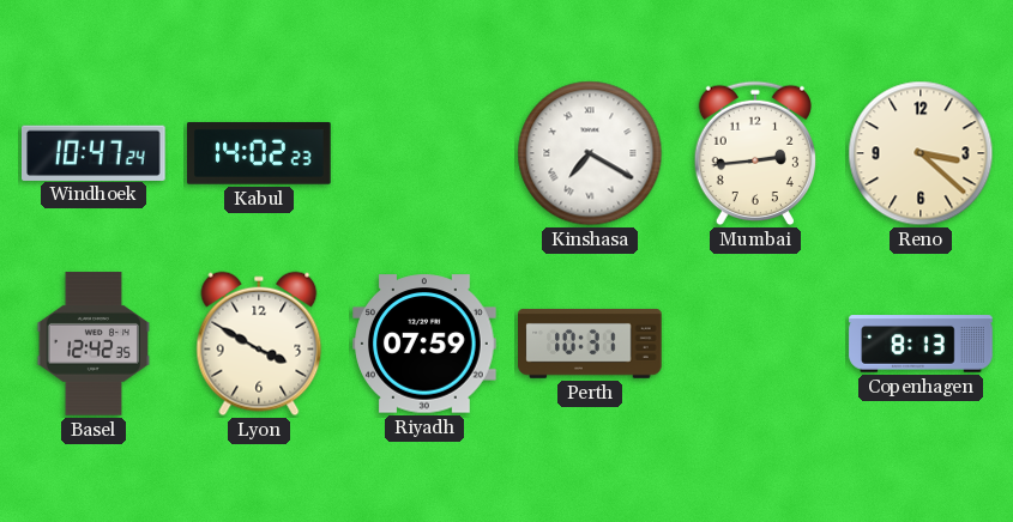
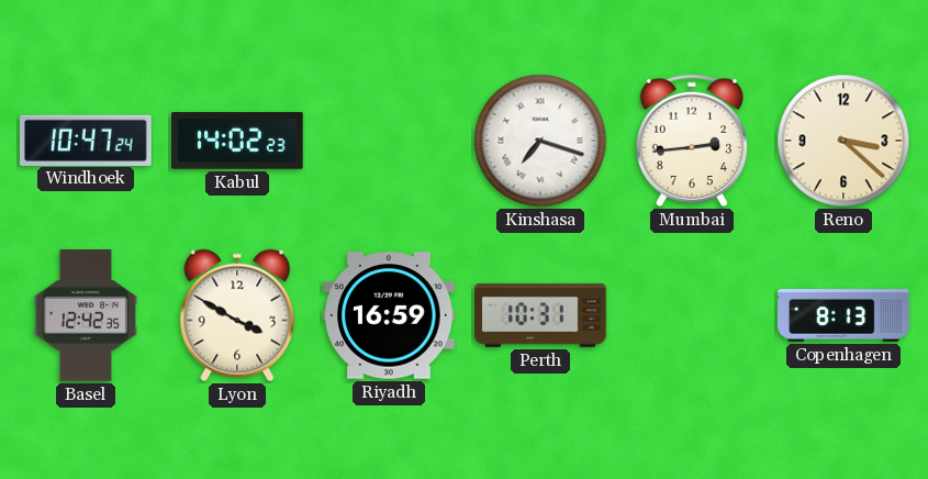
Kinshasa: 7:20 -> 7:18
Riyadh: 07:59 -> 16:59
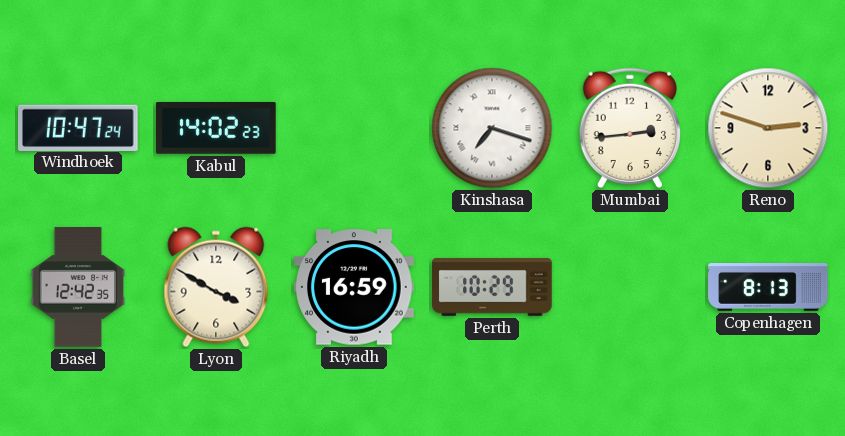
Reno: 3:22 -> 2:48
Perth: 10:31 -> 10:29
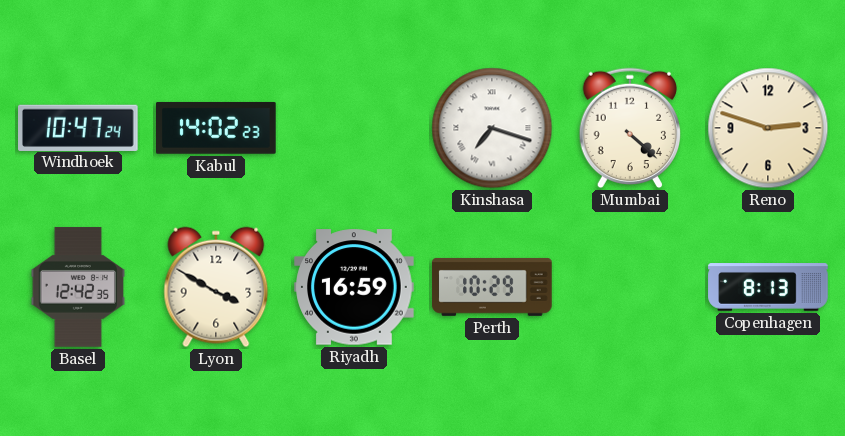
Mumbai: 2:44 -> 4:22
